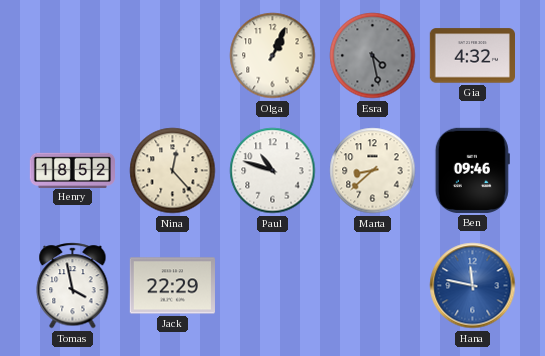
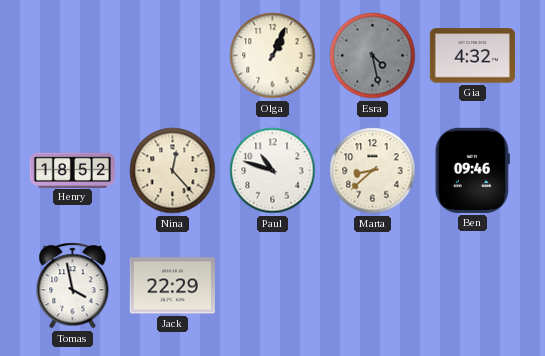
Hana: 11:47 -> none
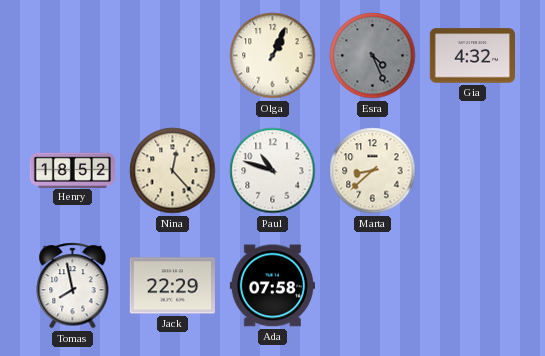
Esra: 4:28 -> 4:26
Ben: 09:46 -> none
Tomas: 3:58 -> 7:58
Ada: none -> 07:58
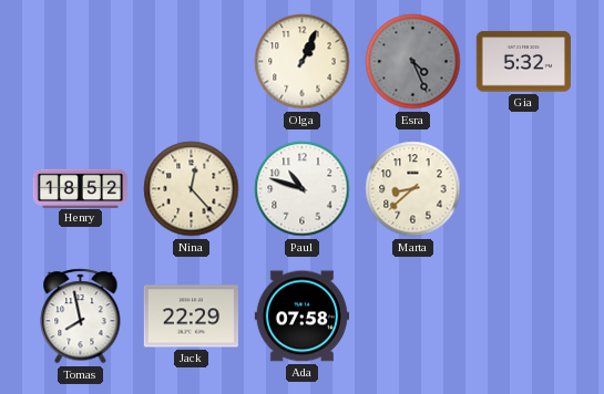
Gia: 4:32 -> 5:32
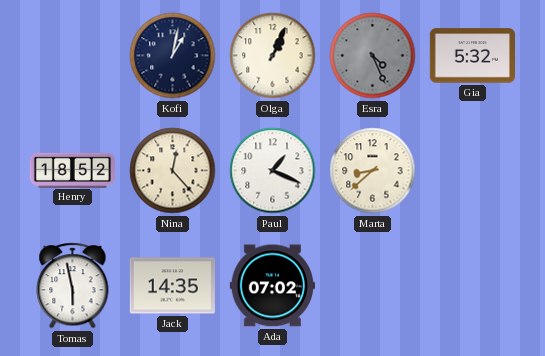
Kofi: none -> 1:02
Paul: 10:48 -> 1:19
Tomas: 7:58 -> 5:58
Jack: 22:29 -> 14:35
Ada: 07:58 -> 07:02
